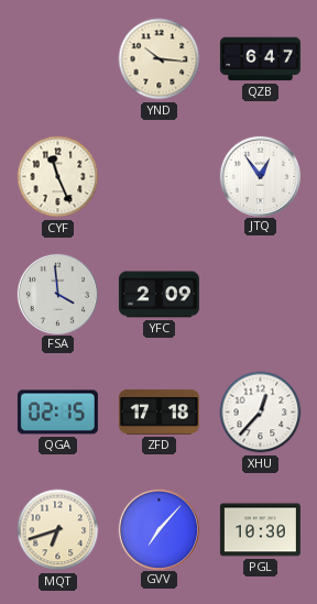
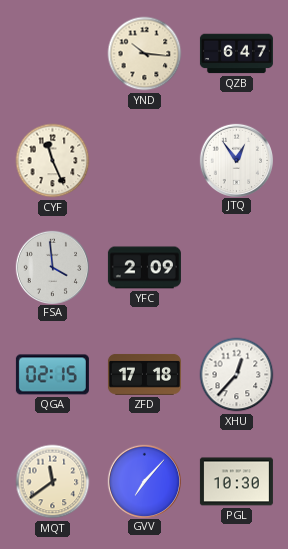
MQT: 6:42 -> 11:39
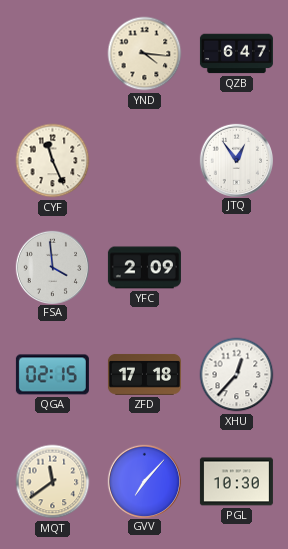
YND: 10:16 -> 4:16
